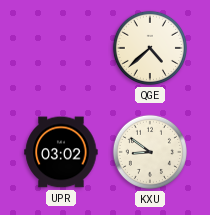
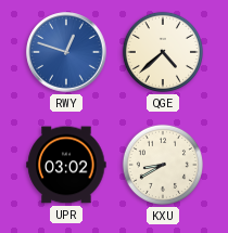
RWY: none -> 12:48
KXU: 8:51 -> 8:40
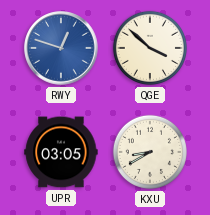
QGE: 4:38 -> 3:52
UPR: 03:02 -> 03:05
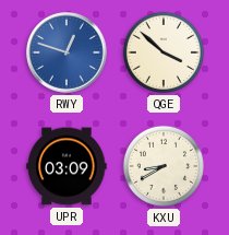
UPR: 03:05 -> 03:09
